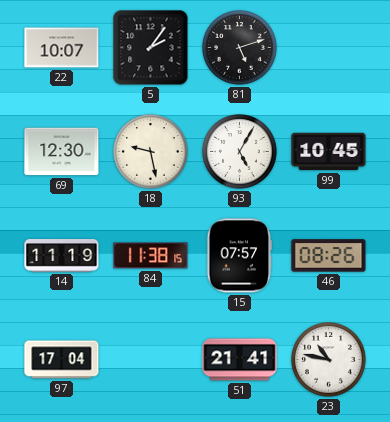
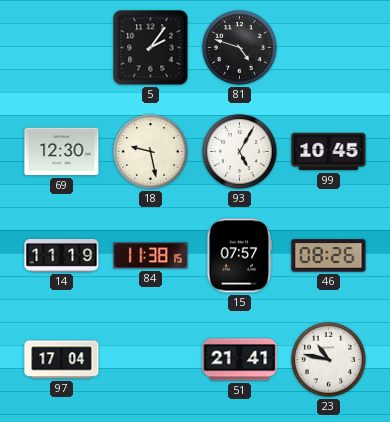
22: 10:07 -> none
81: 5:12 -> 4:48
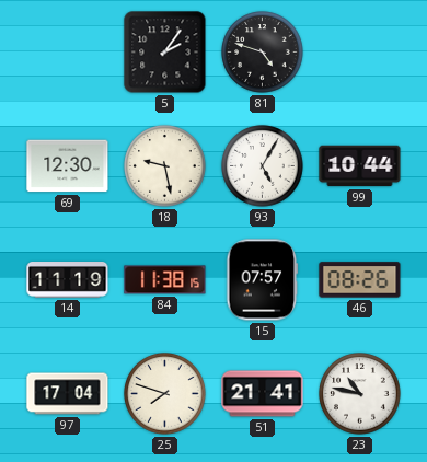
99: 10:45 -> 10:44
25: none -> 7:48
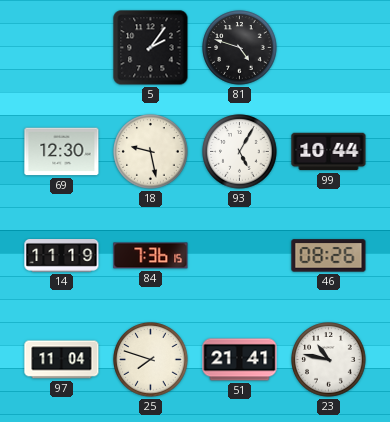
84: 11:38 -> 7:36
15: 07:57 -> none
97: 17:04 -> 11:04
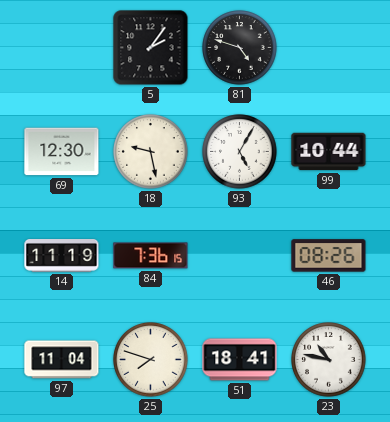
51: 21:41 -> 18:41
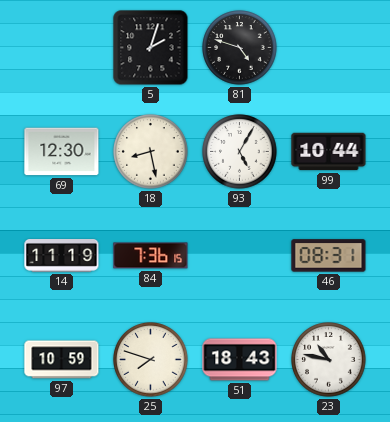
5: 2:06 -> 2:03
18: 9:28 -> 8:28
46: 08:26 -> 08:31
97: 11:04 -> 10:59
51: 18:41 -> 18:43
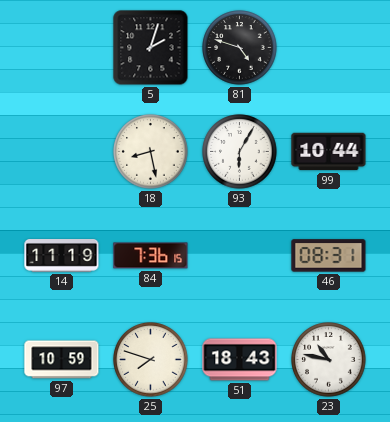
69: 12:30 -> none
93: 5:05 -> 6:05
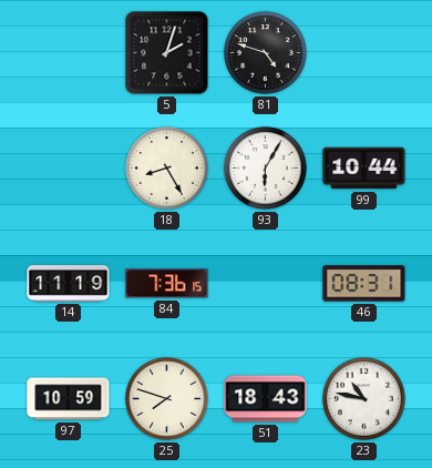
18: 8:28 -> 8:25
